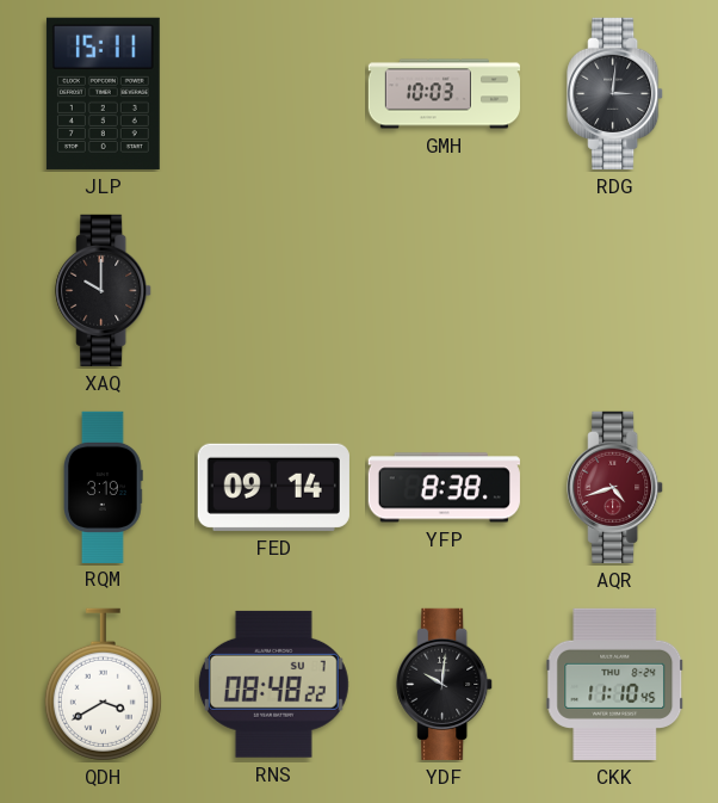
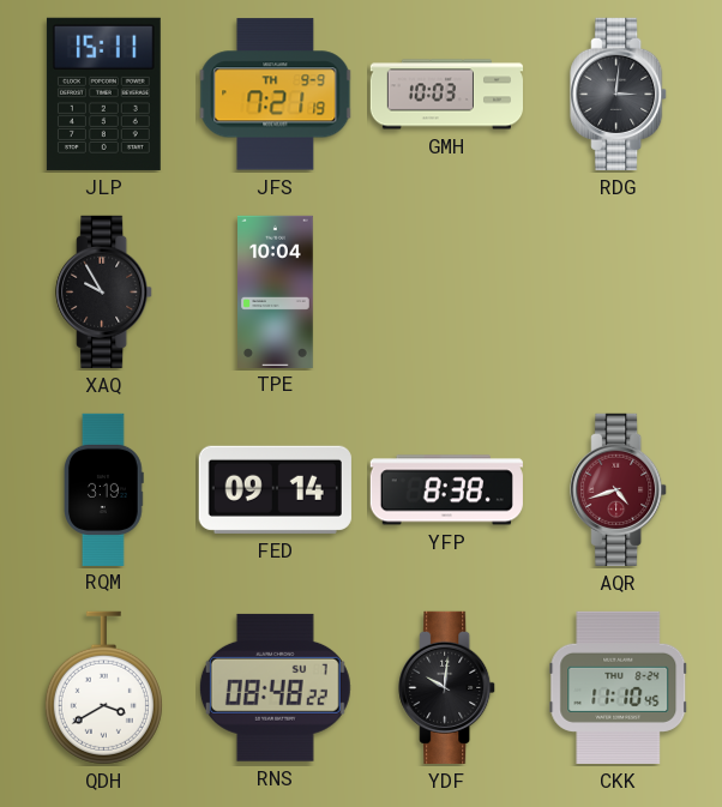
JFS: none -> 7:21
XAQ: 10:00 -> 9:55
TPE: none -> 10:04
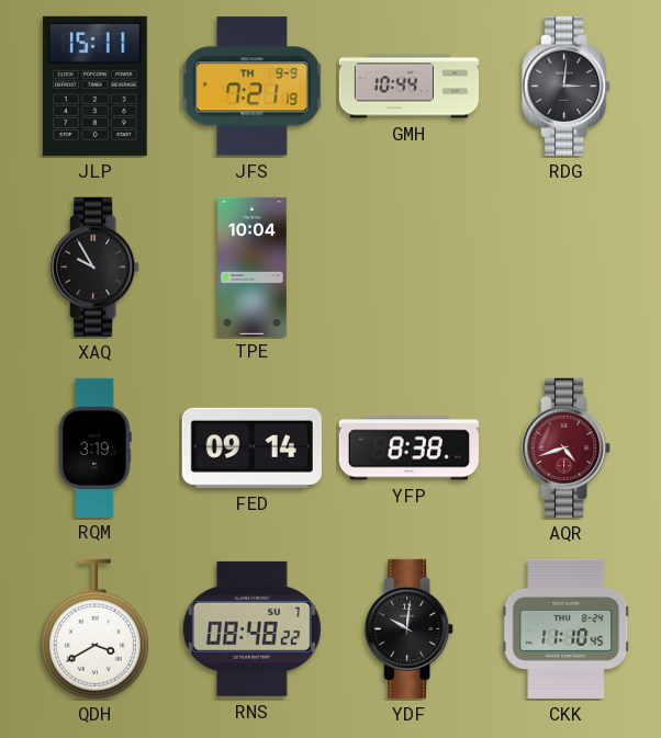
GMH: 10:03 -> 10:44
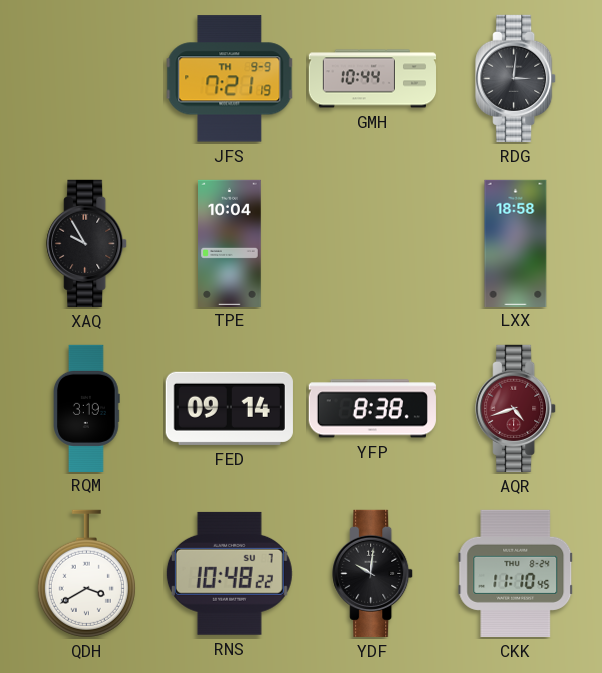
JLP: 15:11 -> none
LXX: none -> 18:58
RNS: 08:48 -> 10:48
